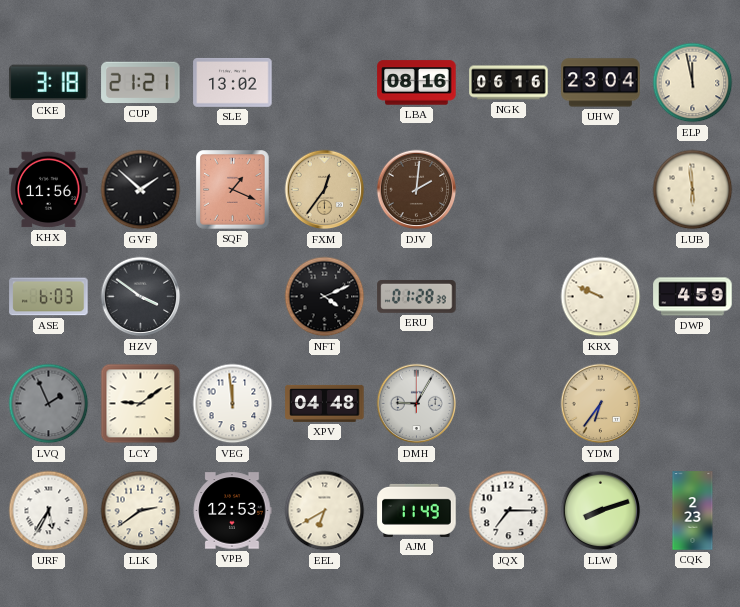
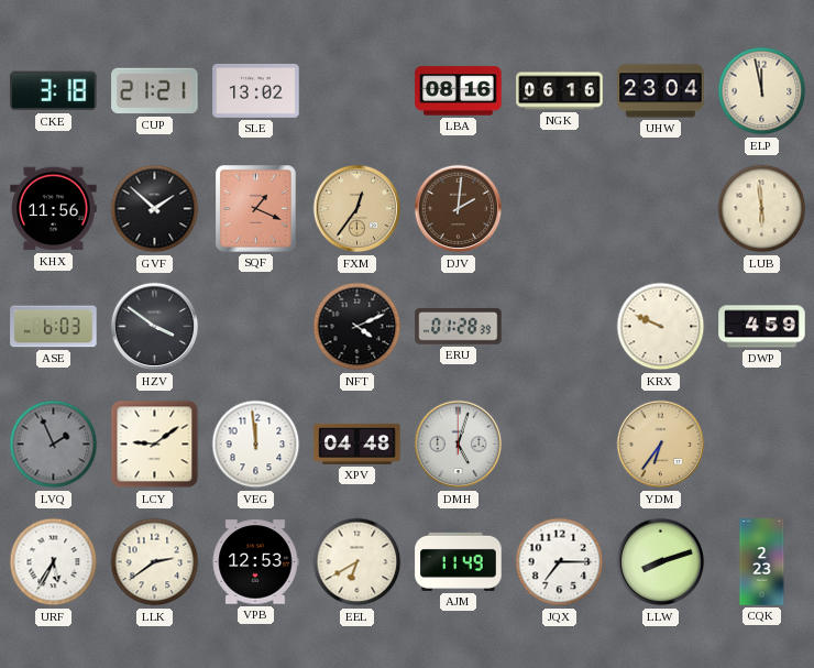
DMH: 9:05 -> 5:03
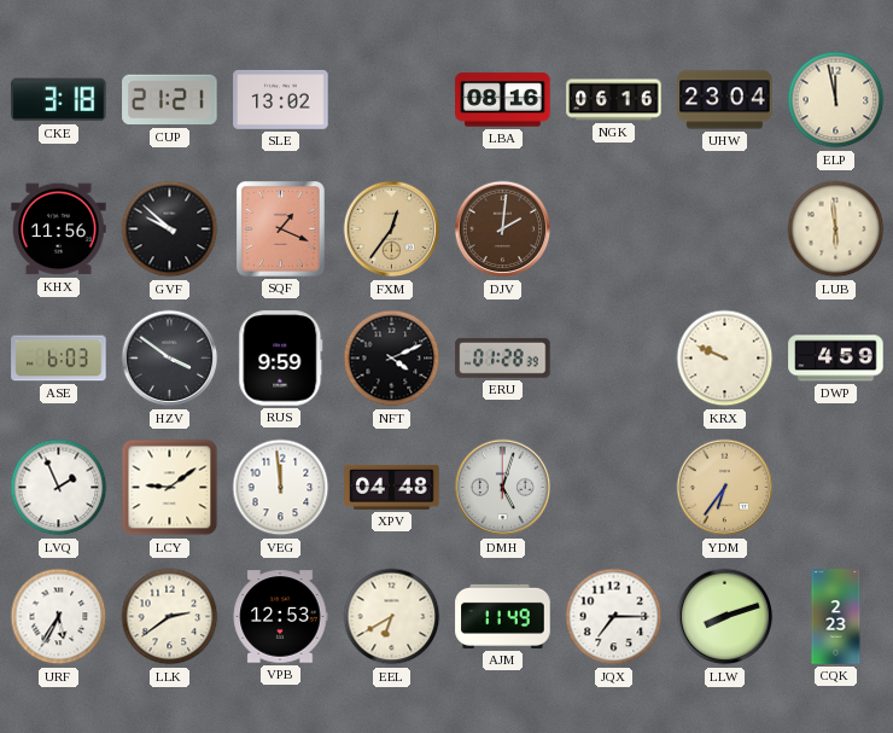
GVF: 1:52 -> 9:52
RUS: none -> 9:59
LVQ dial: grey -> white
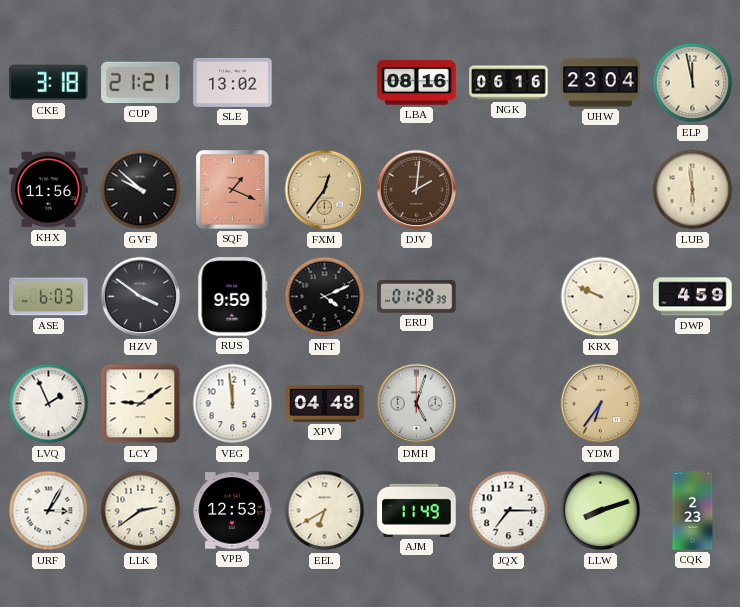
URF: 5:35 -> 3:05
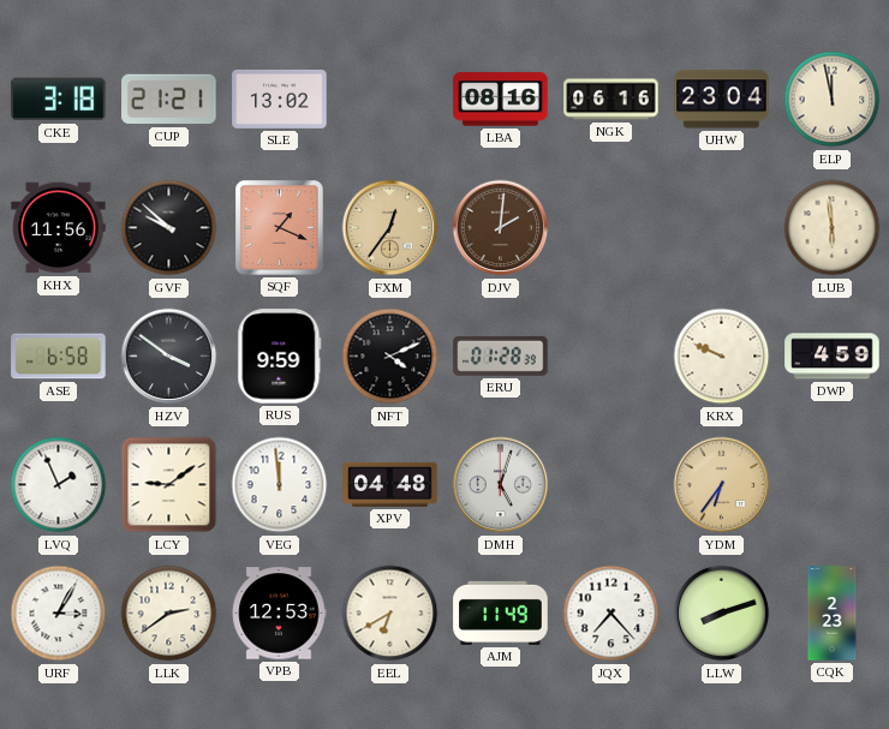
ASE: 6:03 -> 6:58
JQX: 7:15 -> 7:23
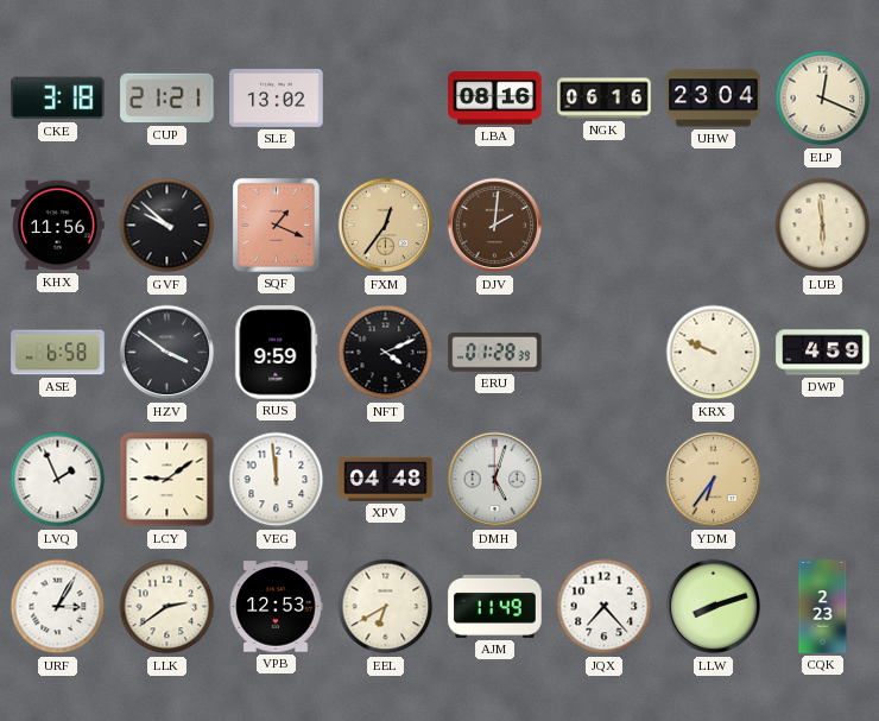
ELP: 11:58 -> 12:19
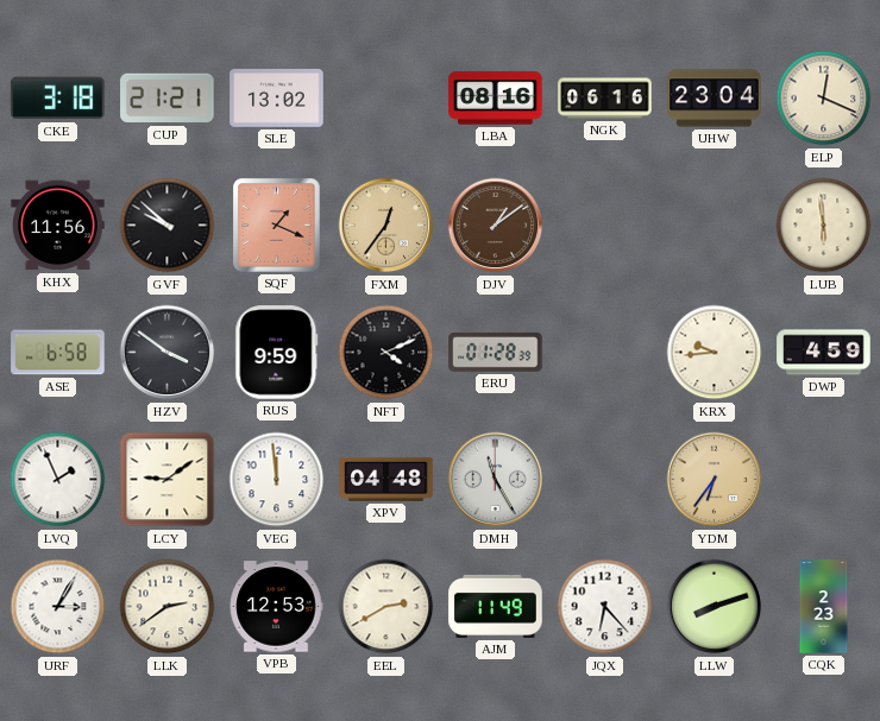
DJV: 2:01 -> 1:09
KRX: 9:49 -> 9:44
DMH: 5:03 -> 11:25
EEL: 6:40 -> 2:40
JQX: 7:23 -> 6:23
